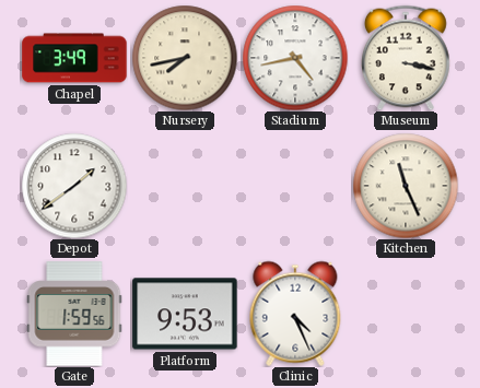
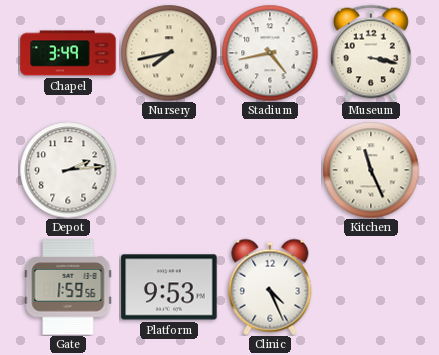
Depot: 1:39 -> 2:14
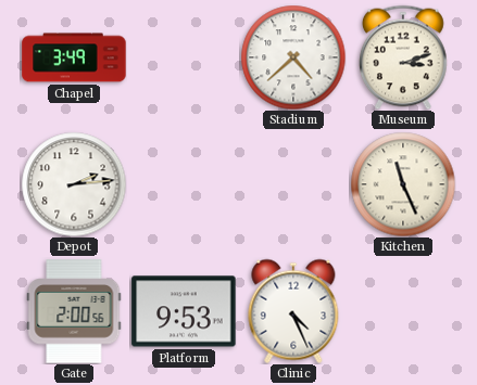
Nursery: 7:43 -> none
Stadium: 4:43 -> 4:38
Museum: 3:17 -> 3:12
Gate: 1:59 -> 2:00
